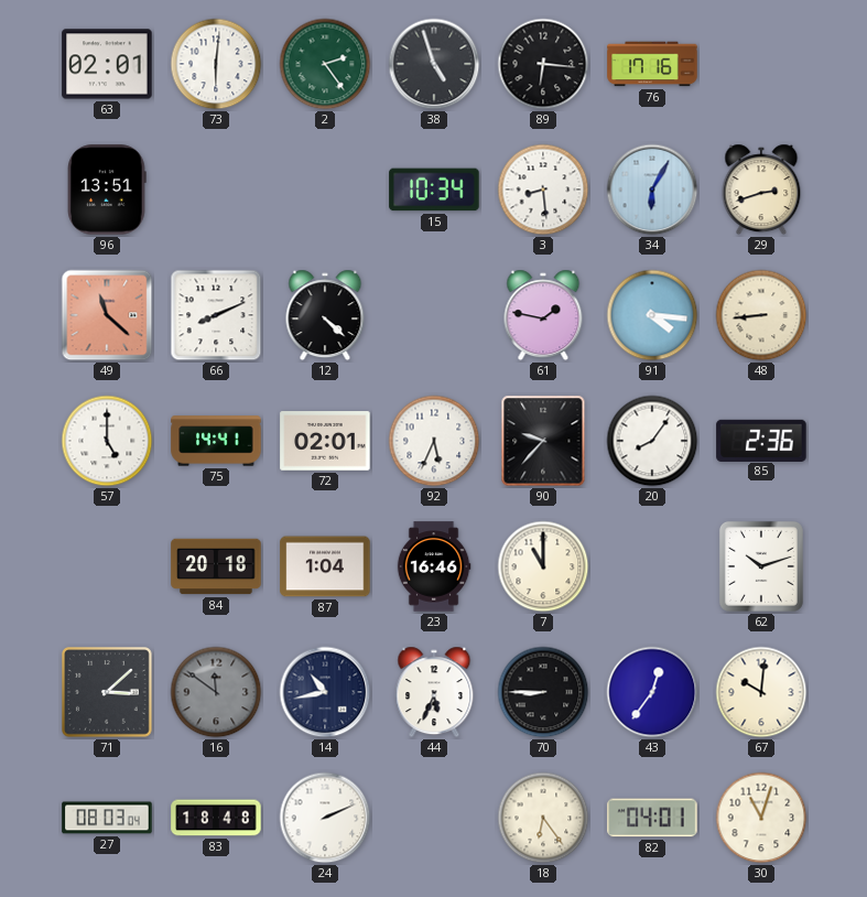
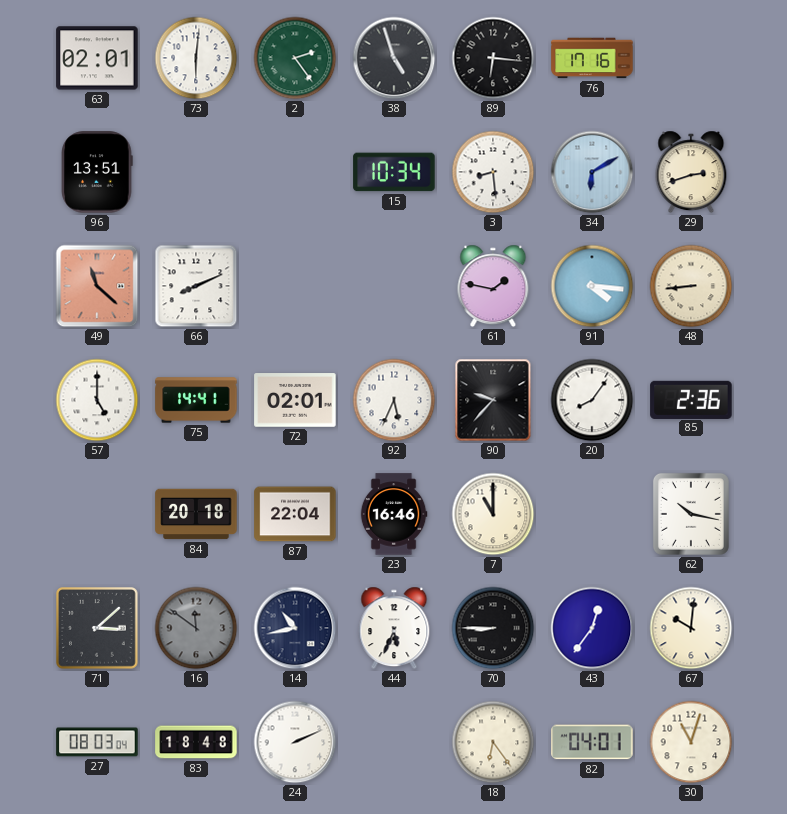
34: 6:05 -> 6:10
12: 4:22 -> none
87: 1:04 -> 22:04
62: 10:12 -> 10:17
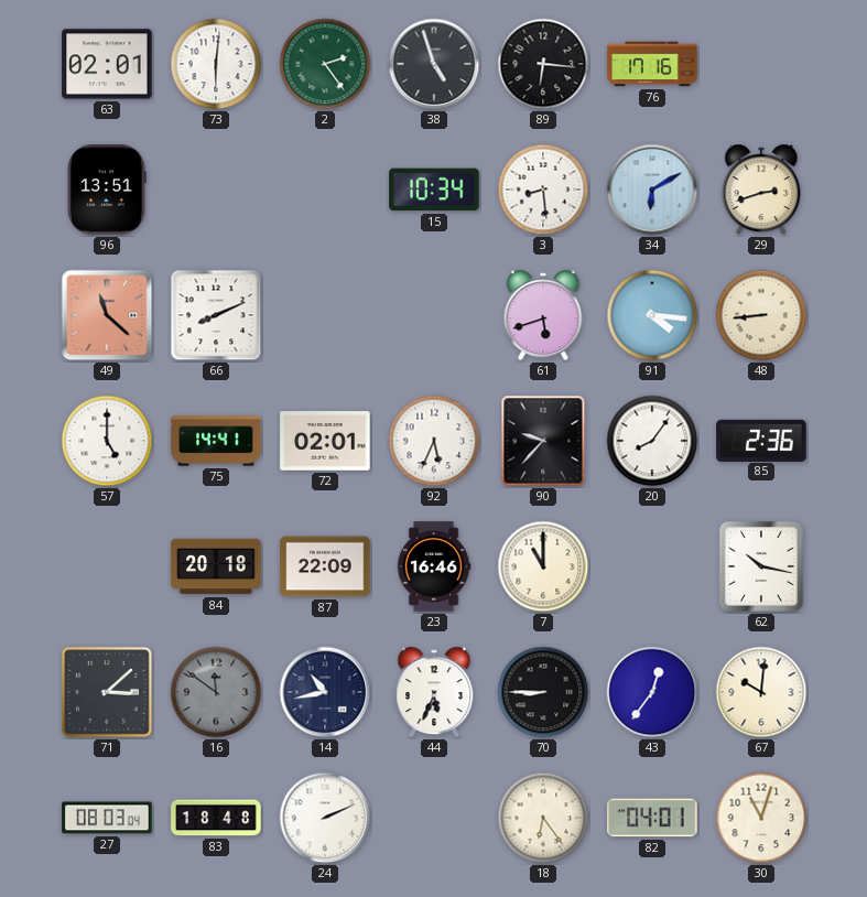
61: 1:47 -> 5:42
87: 22:04 -> 22:09
